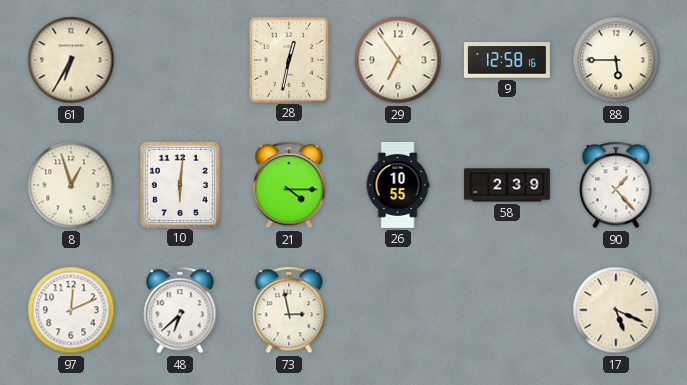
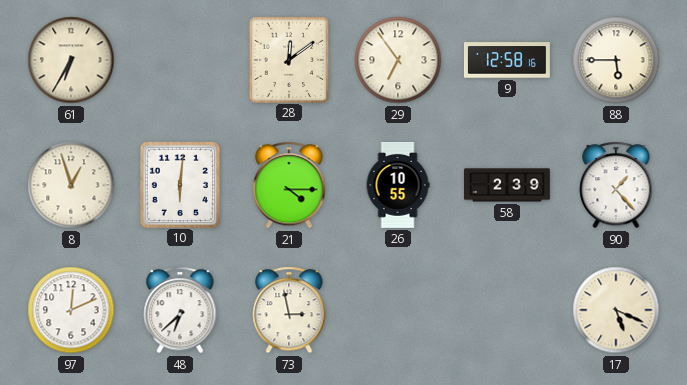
28: 12:32 -> 12:09
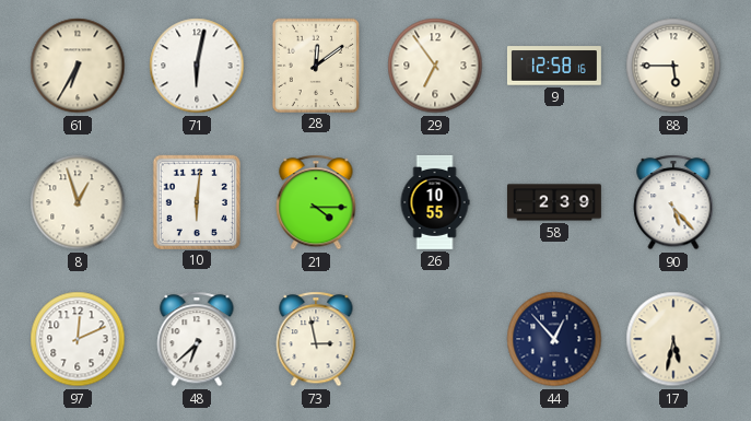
71: none -> 6:02
90: 1:23 -> 5:23
44: none -> 12:53
17: 5:19 -> 5:32
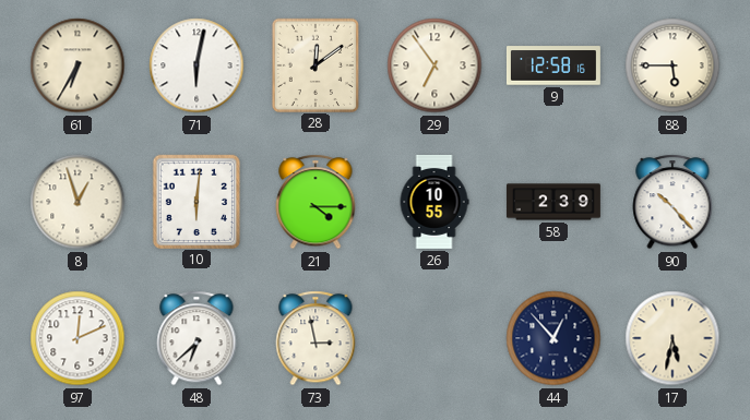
90: 5:23 -> 10:23
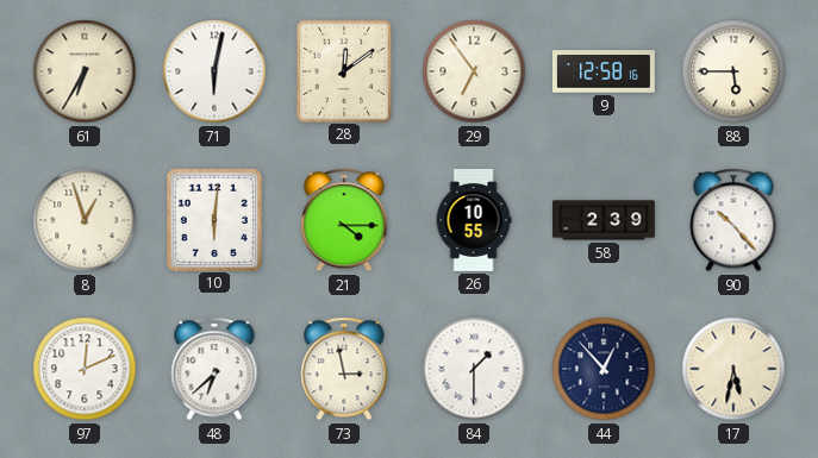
84: none -> 1:30
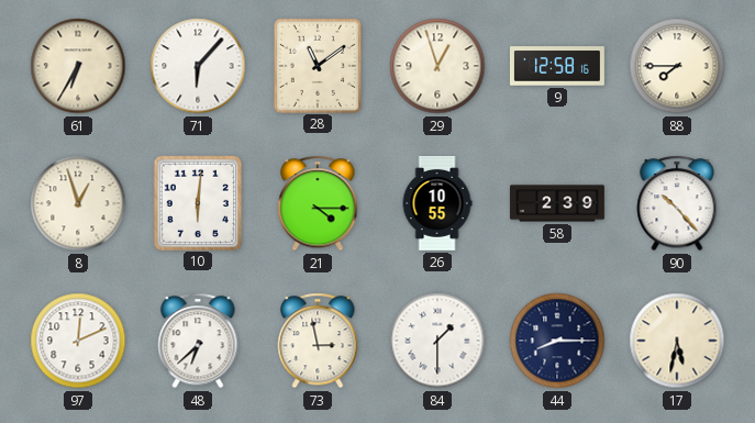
71: 6:02 -> 6:07
28: 12:09 -> 11:09
29: 6:54 -> 12:57
88: 5:45 -> 7:45
44: 12:53 -> 8:15
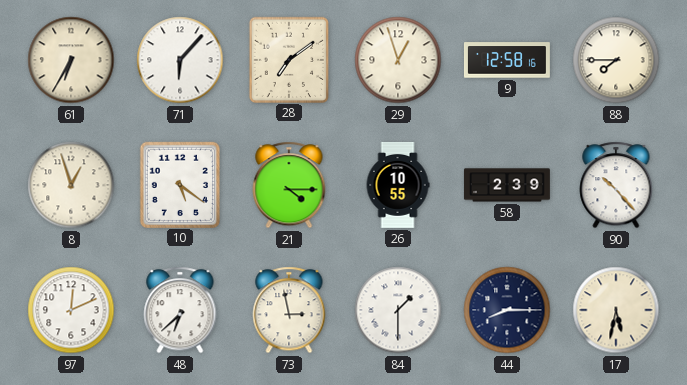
28: 11:09 -> 7:09
10: 6:01 -> 5:21
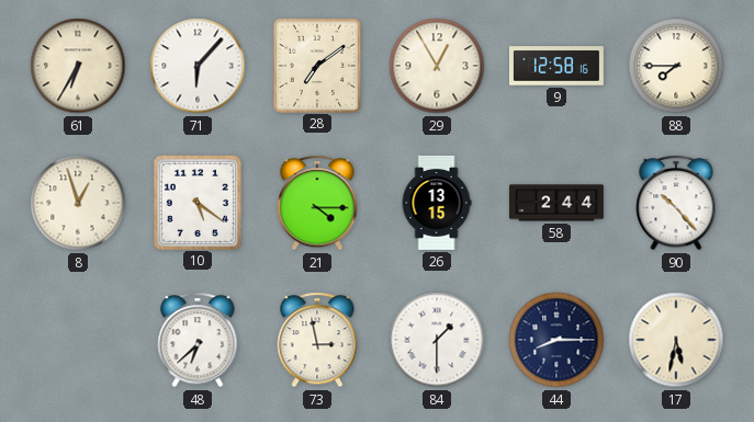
29: 12:57 -> 12:55
26: 10:55 -> 13:15
58: 2:39 -> 2:44
97: 12:11 -> none
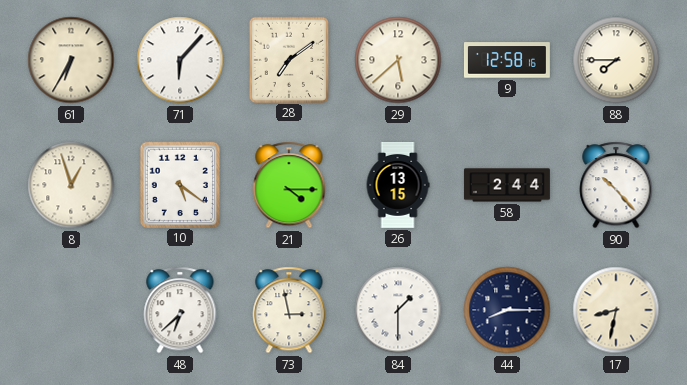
29: 12:55 -> 5:38
17: 5:32 -> 8:32
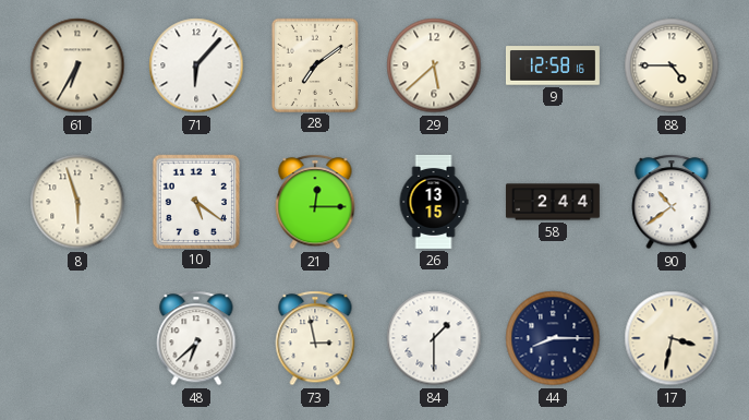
88: 7:45 -> 4:45
8: 12:57 -> 5:57
21: 4:15 -> 12:15
90: 10:23 -> 10:39
17: 8:32 -> 3:32
